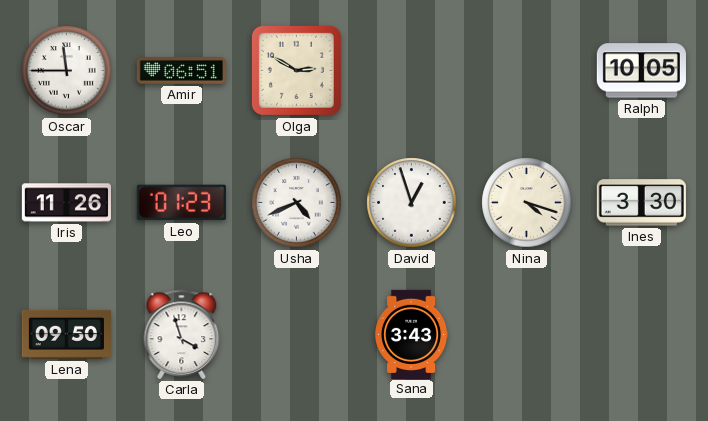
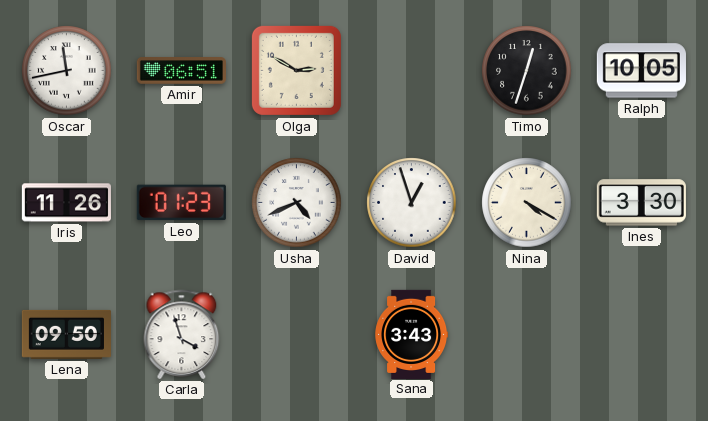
Oscar: 11:45 -> 11:43
Timo: none -> 12:33
Nina: 4:18 -> 4:20
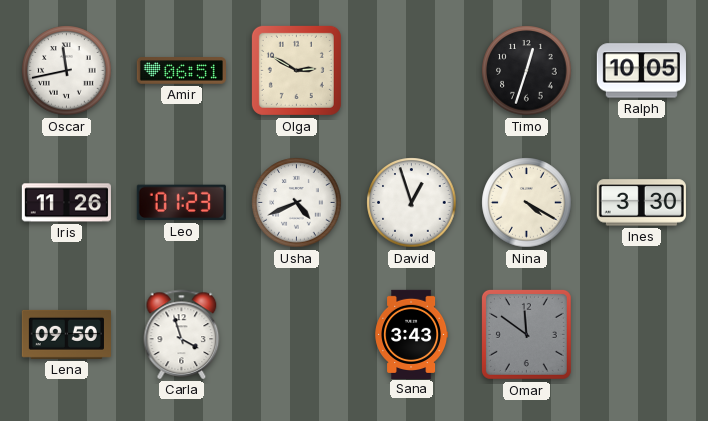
Omar: none -> 11:51
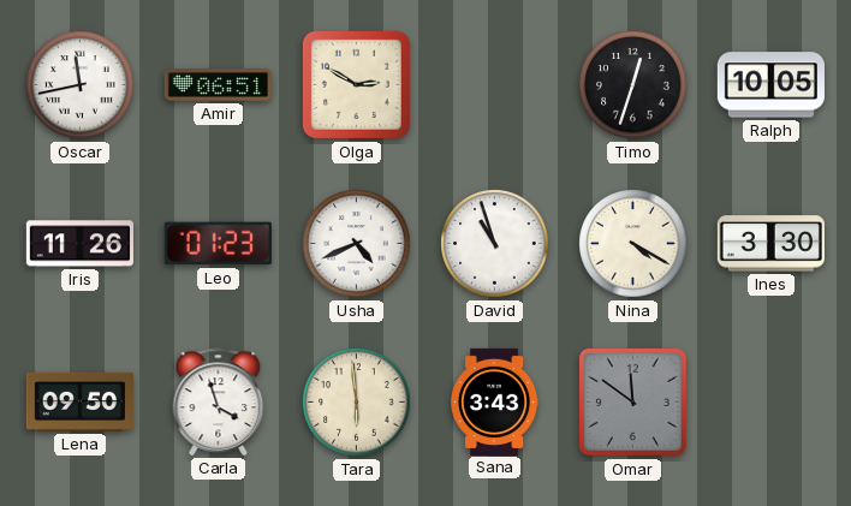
David: 12:57 -> 10:57
Tara: none -> 5:59
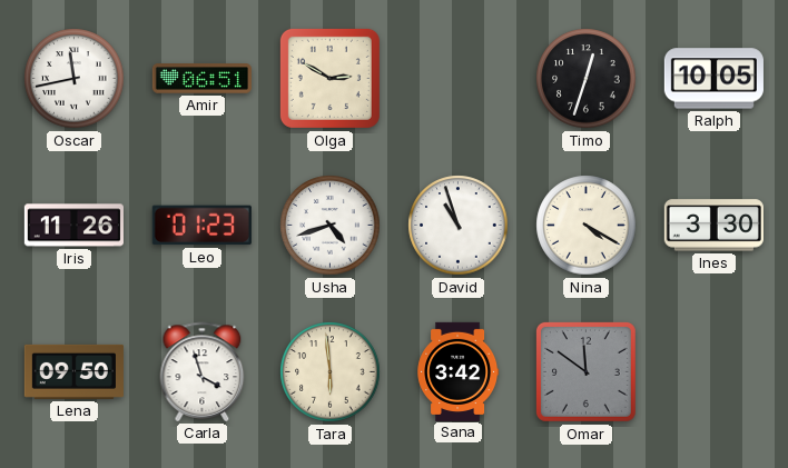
Usha: 4:41 -> 4:42
Sana: 3:43 -> 3:42
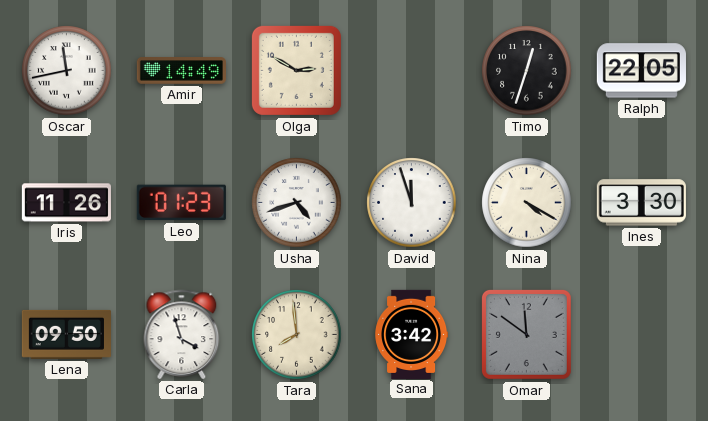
Amir: 06:51 -> 14:49
Ralph: 10:05 -> 22:05
David: 10:57 -> 11:57
Tara: 5:59 -> 7:59
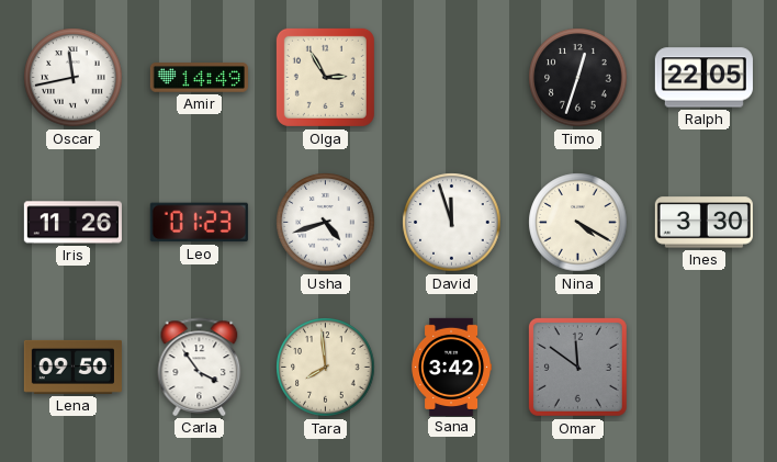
Olga: 2:50 -> 2:55
Carla: 3:57 -> 3:54
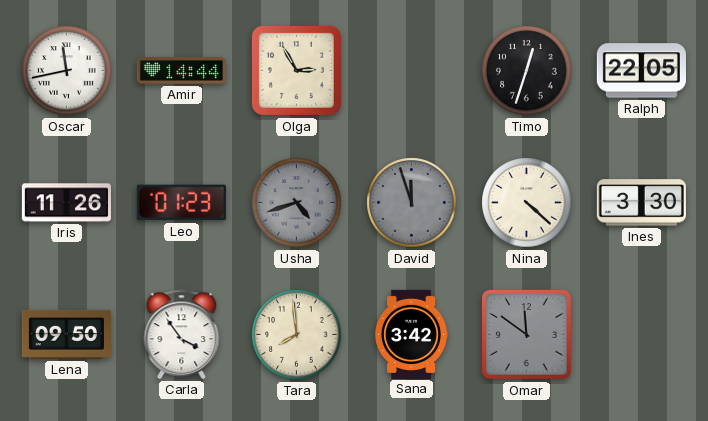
Amir: 14:49 -> 14:44
Usha dial: white -> grey
David dial: white -> grey
Nina: 4:20 -> 4:22
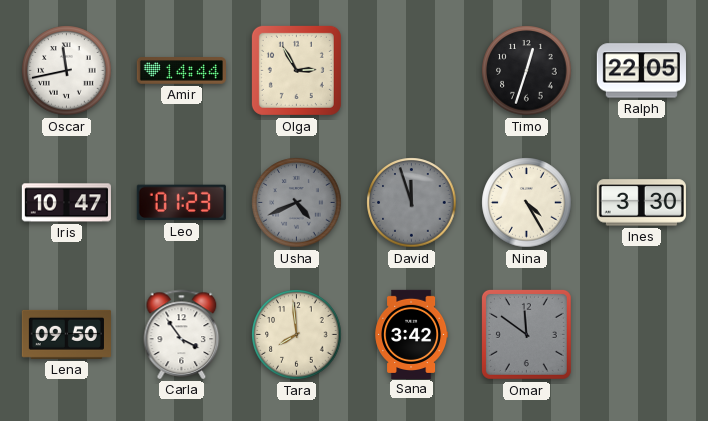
Iris: 11:26 -> 10:47
Usha: 4:42 -> 4:41
Nina: 4:22 -> 4:25
